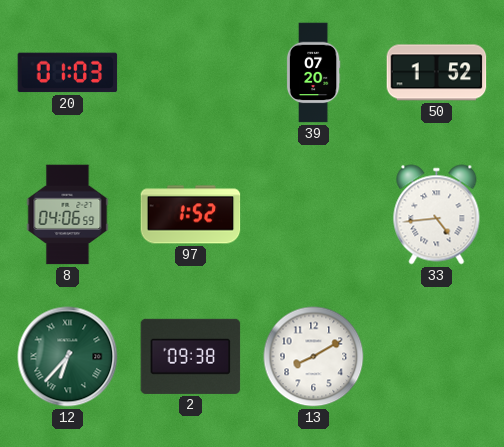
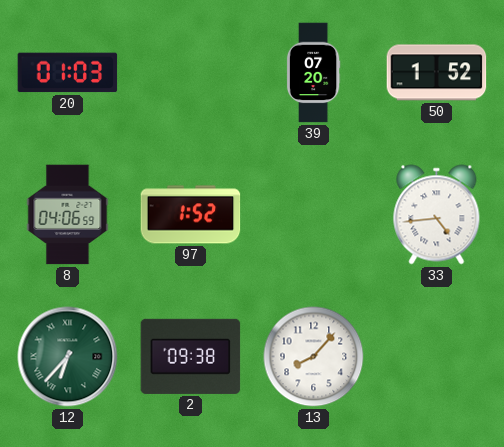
13: 8:10 -> 8:07
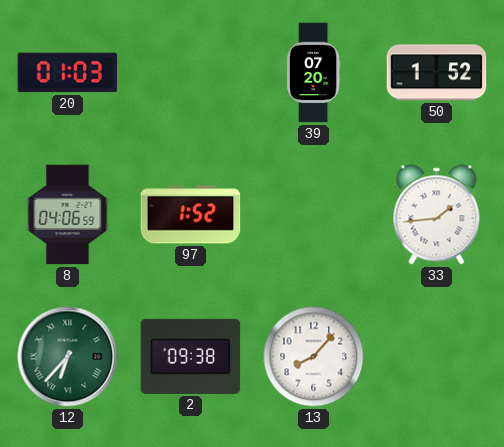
33: 4:44 -> 1:44
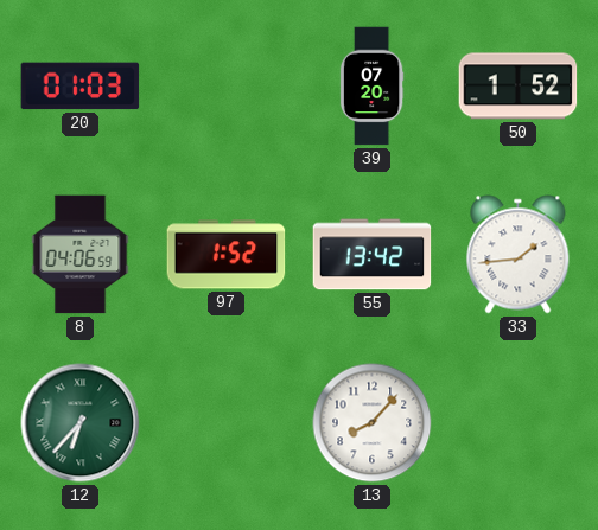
55: none -> 13:42
2: 09:38 -> none
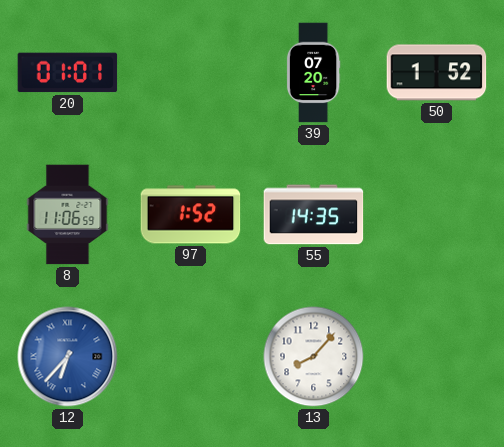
20: 01:03 -> 01:01
8: 04:06 -> 11:06
55: 13:42 -> 14:35
33: 1:44 -> none
12 dial: green -> blue
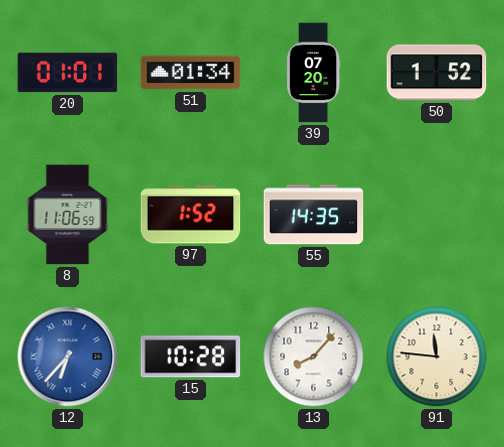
51: none -> 01:34
15: none -> 10:28
91: none -> 11:46
